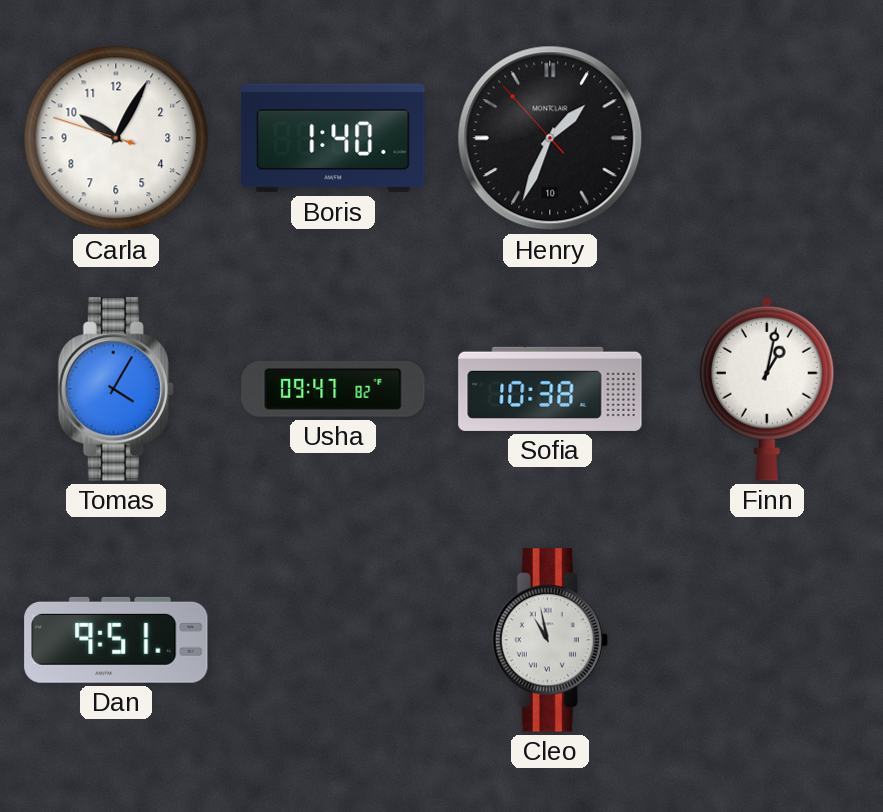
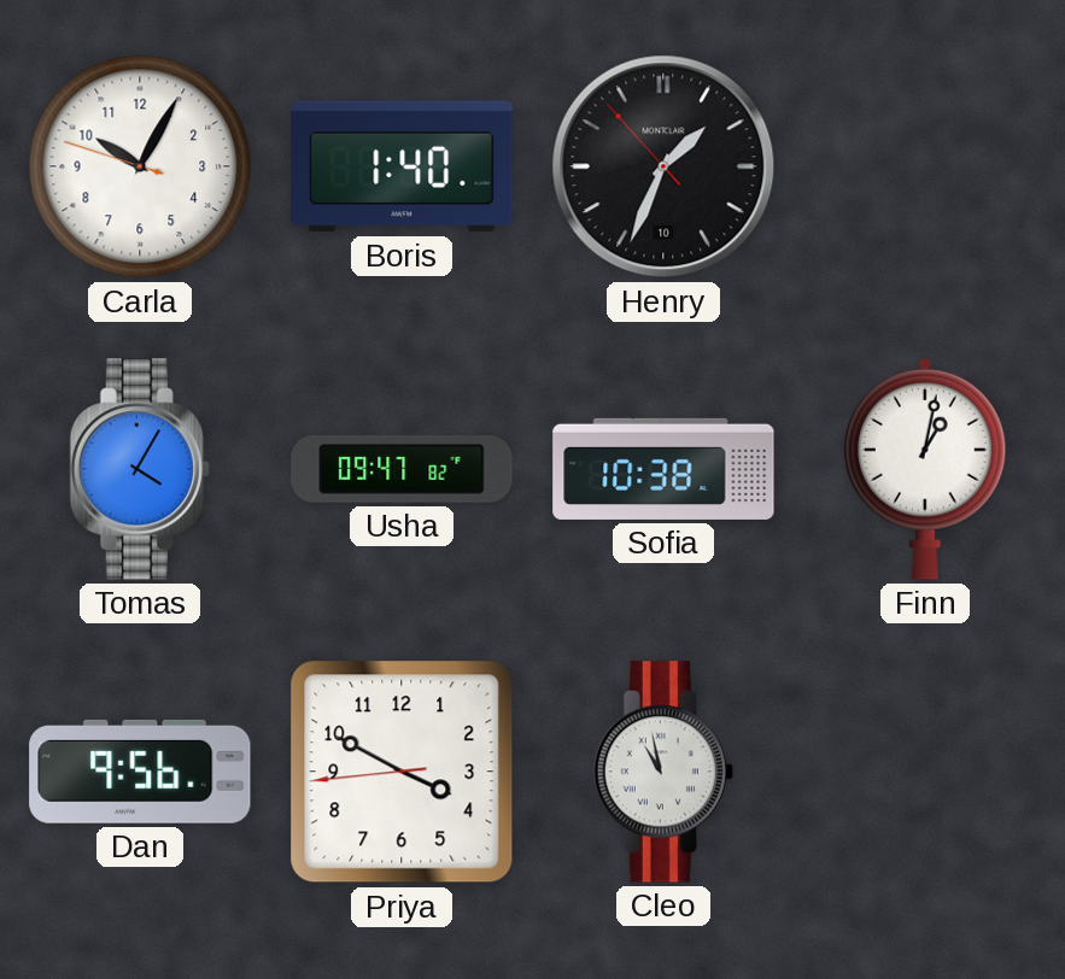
Dan: 9:51 -> 9:56
Priya: none -> 3:49
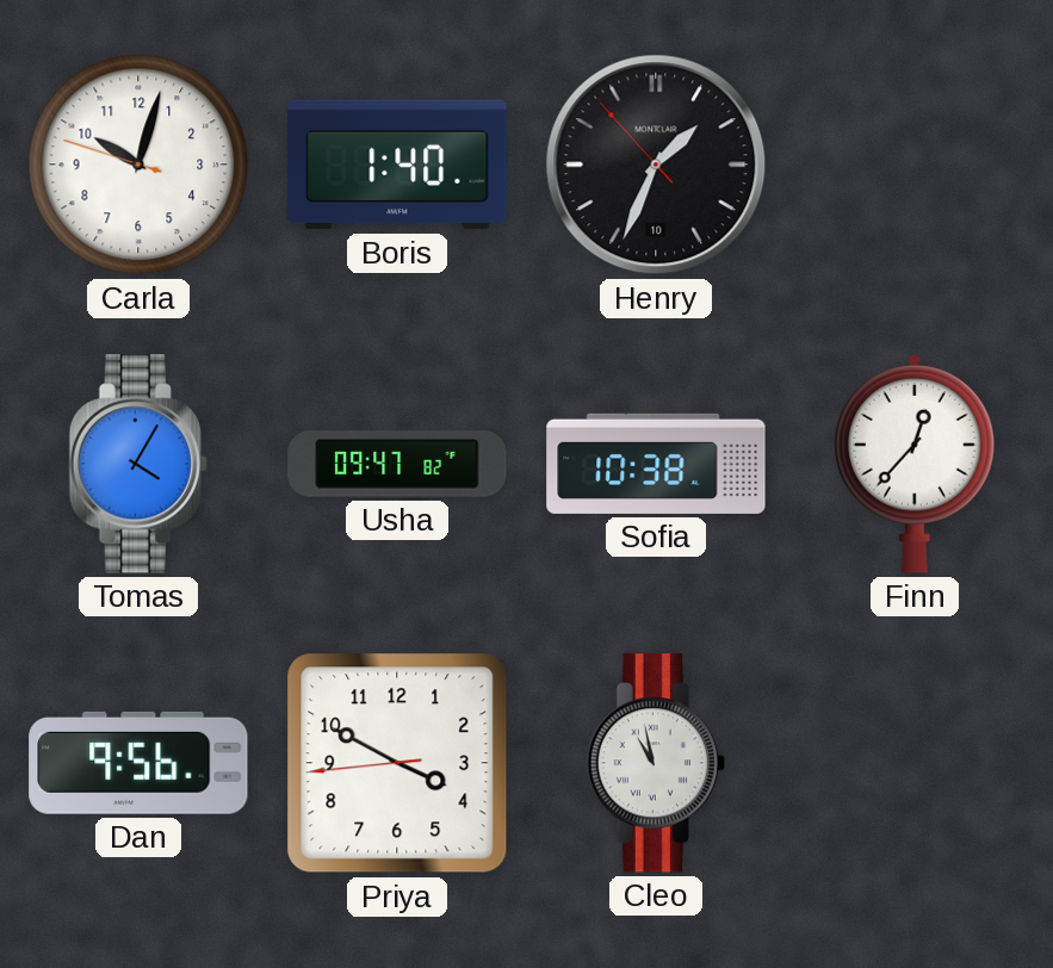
Carla: 10:04 -> 10:02
Finn: 1:02 -> 12:37
